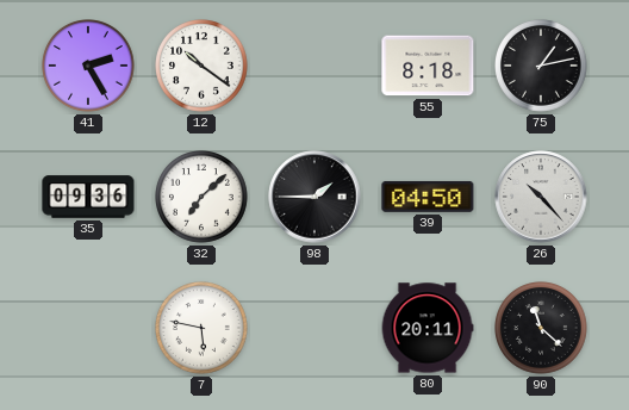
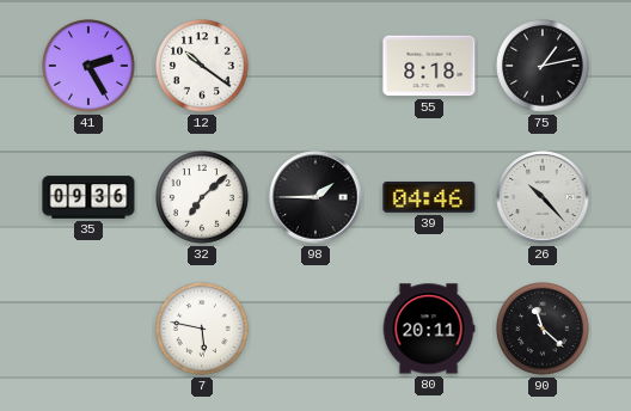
39: 04:50 -> 04:46
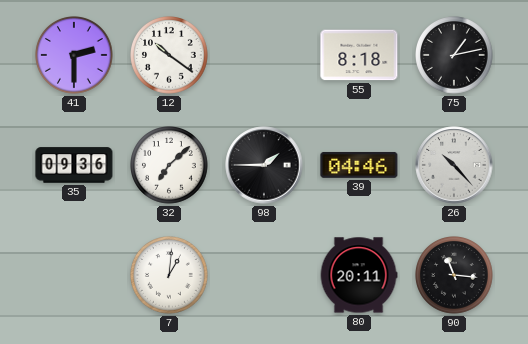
41: 2:25 -> 2:30
7: 5:47 -> 1:01
90: 11:22 -> 11:16
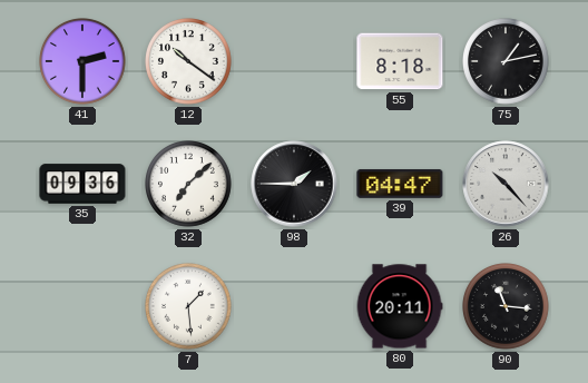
39: 04:46 -> 04:47
7: 1:01 -> 1:29
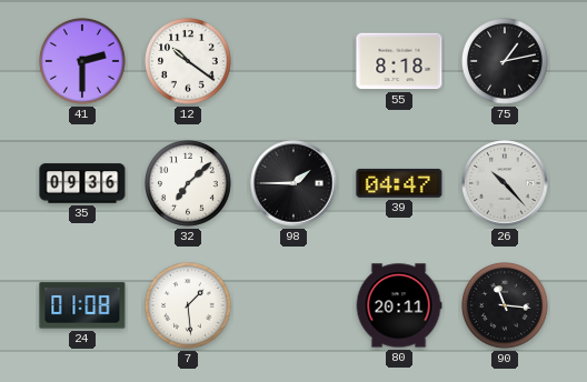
24: none -> 01:08
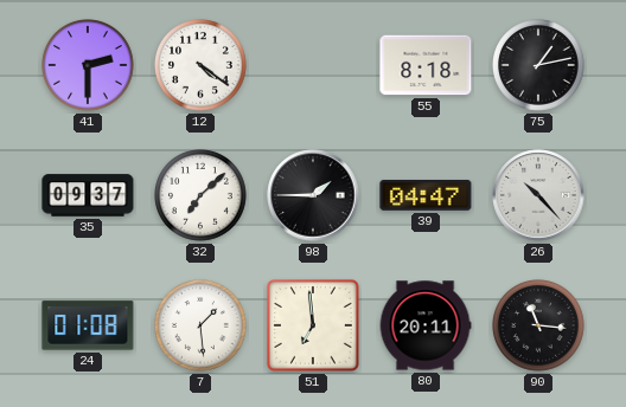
12: 10:21 -> 4:21
35: 09:36 -> 09:37
51: none -> 6:59
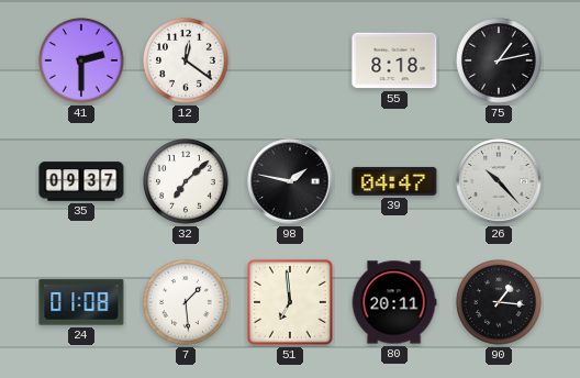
12: 4:21 -> 12:21
98: 1:45 -> 1:47
90: 11:16 -> 1:16
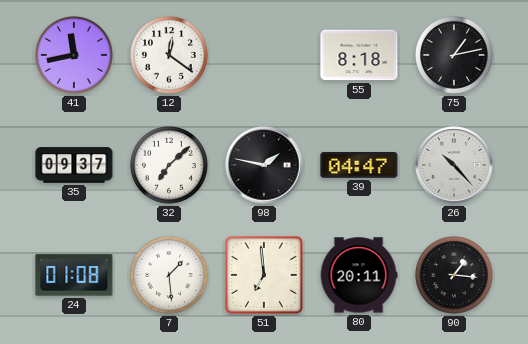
41: 2:30 -> 11:43
